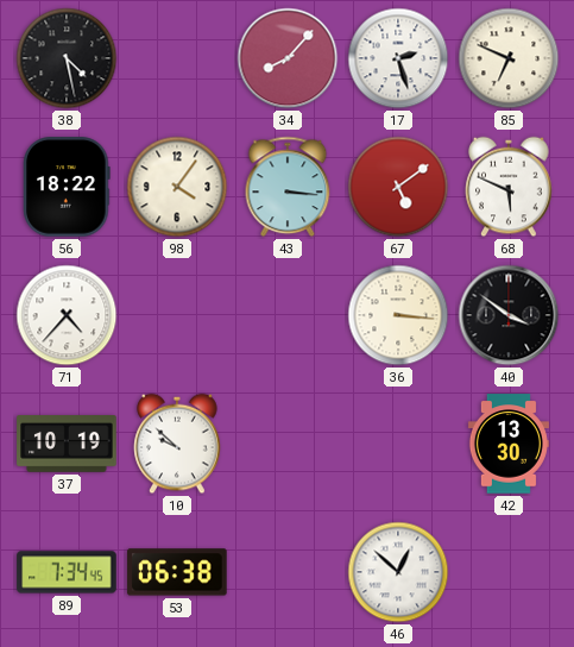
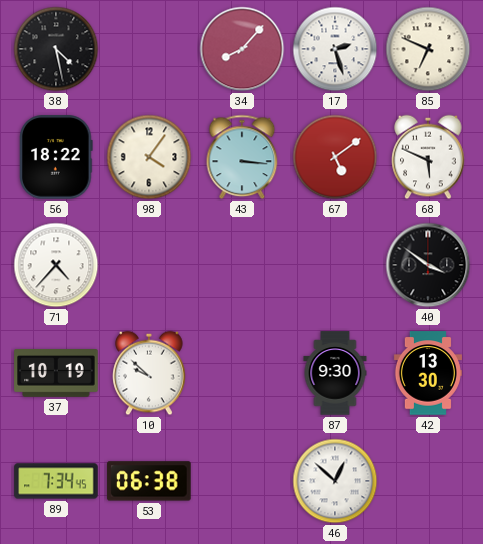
36: 3:16 -> none
87: none -> 9:30
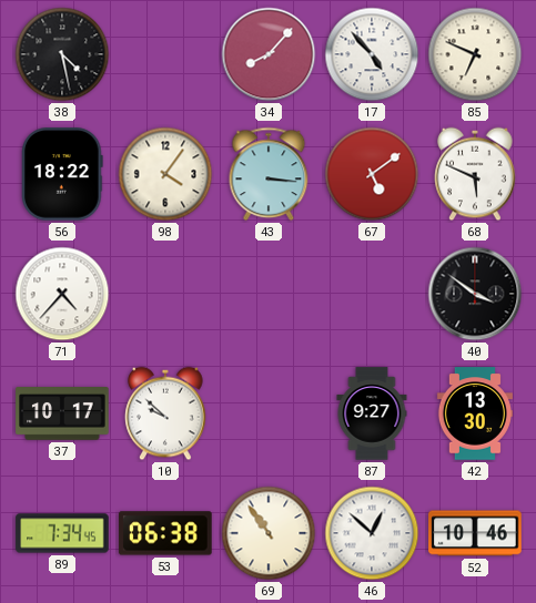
17: 2:27 -> 4:53
37: 10:19 -> 10:17
87: 9:30 -> 9:27
69: none -> 10:54
52: none -> 10:46
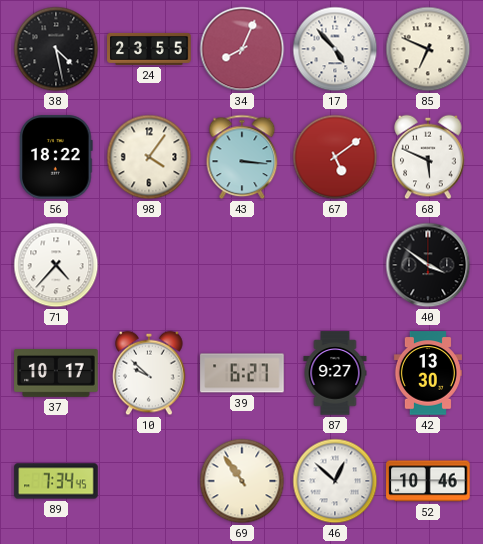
24: none -> 23:55
34: 8:07 -> 8:04
39: none -> 6:27
53: 06:38 -> none
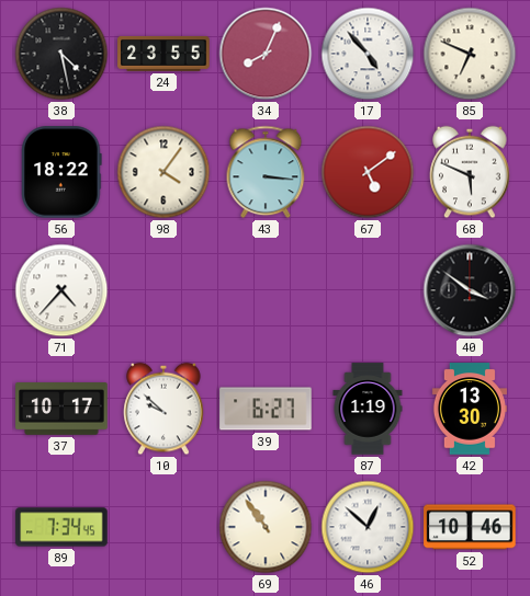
87: 9:27 -> 1:19
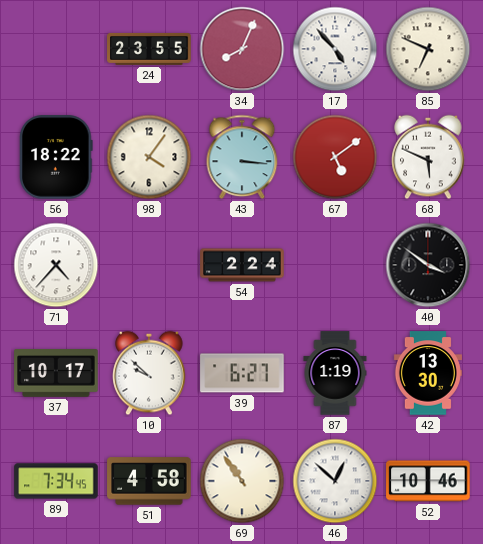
38: 4:28 -> none
54: none -> 2:24
51: none -> 4:58
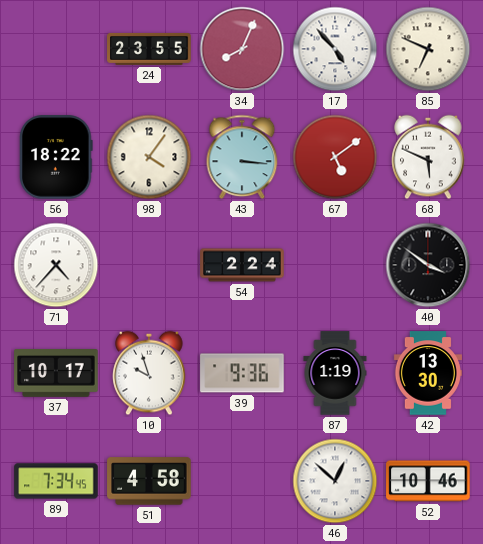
10: 9:52 -> 9:57
39: 6:27 -> 9:36
69: 10:54 -> none
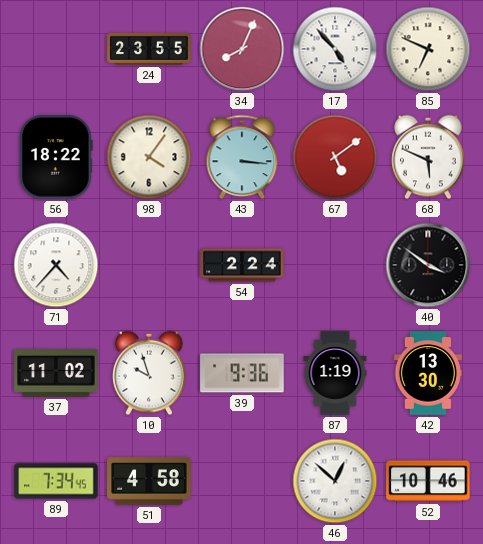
37: 10:17 -> 11:02
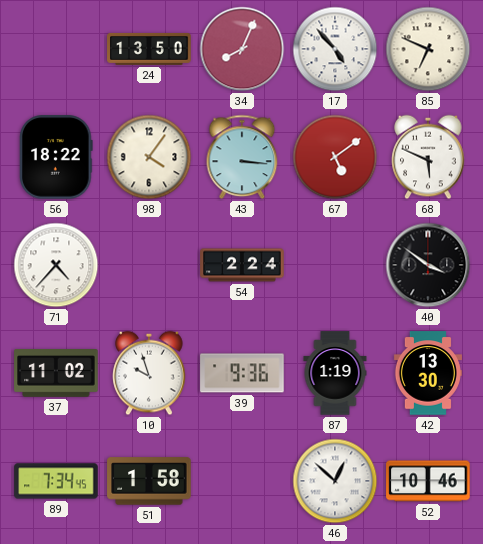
24: 23:55 -> 13:50
51: 4:58 -> 1:58
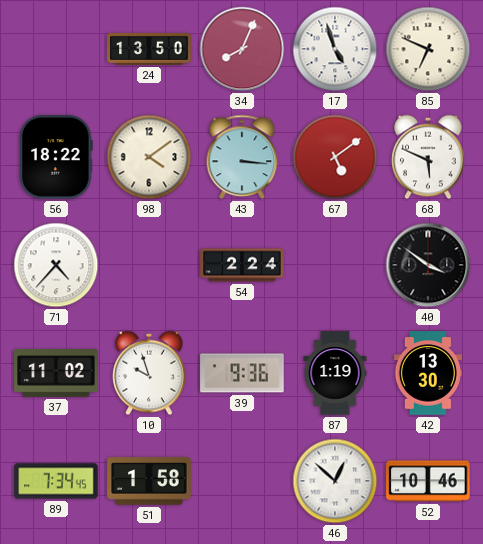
17: 4:53 -> 4:57
98: 4:06 -> 4:09
